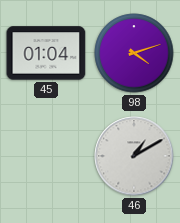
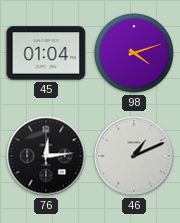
76: none -> 12:14
46: 1:10 -> 1:11
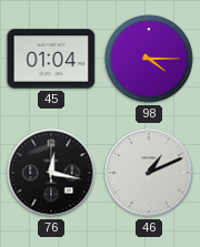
98: 4:12 -> 4:15
76: 12:14 -> 12:17
